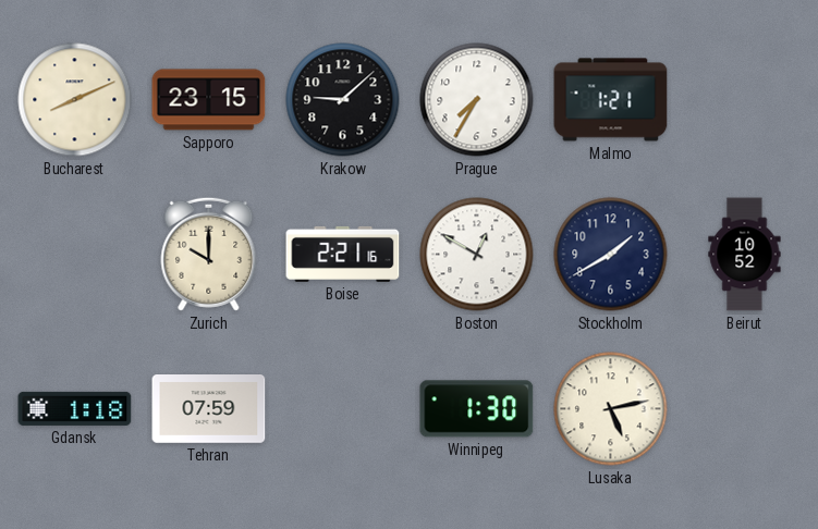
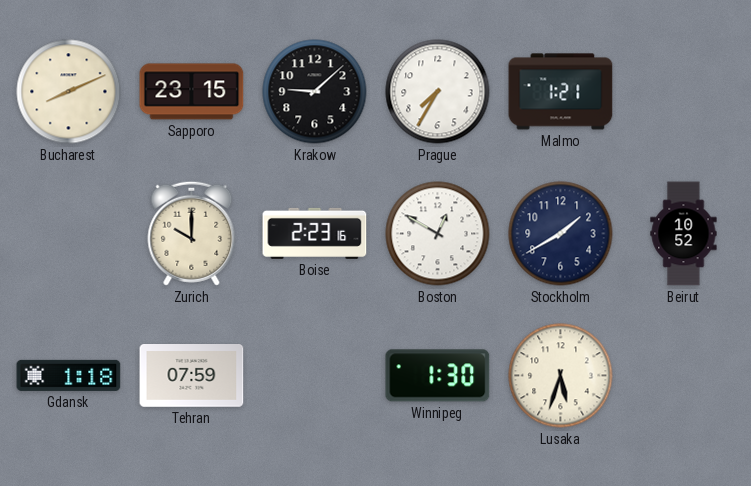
Boise: 2:21 -> 2:23
Lusaka: 5:13 -> 5:33
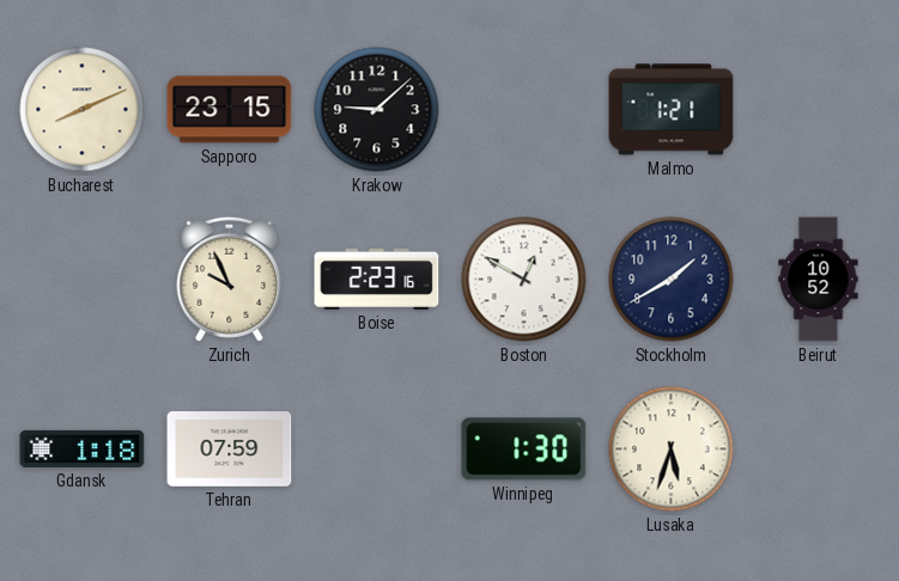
Prague: 7:35 -> none
Zurich: 10:00 -> 9:56
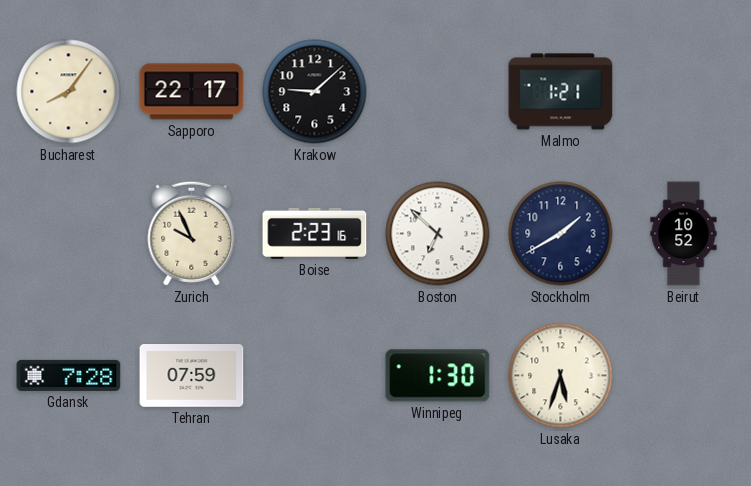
Bucharest: 8:11 -> 8:06
Sapporo: 23:15 -> 22:17
Boston: 12:50 -> 6:52
Gdansk: 1:18 -> 7:28
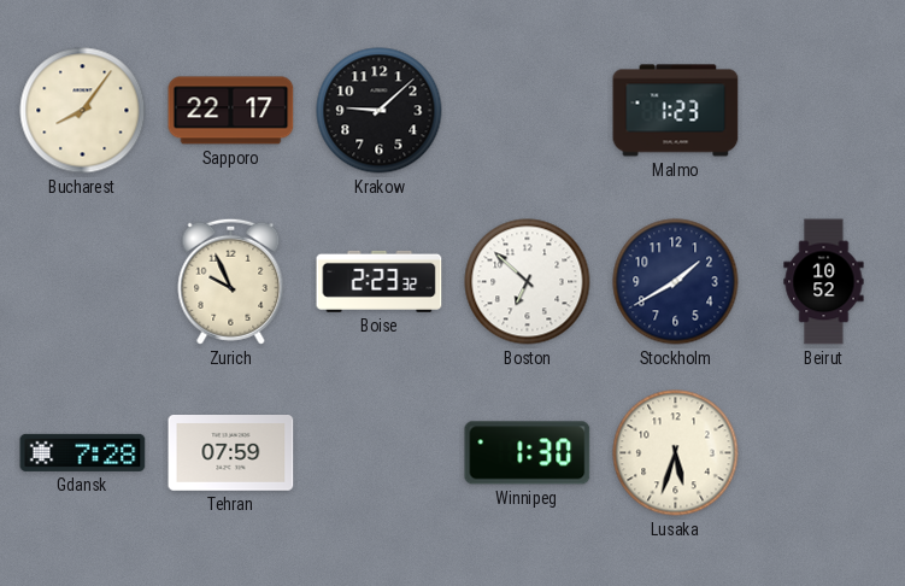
Malmo: 1:21 -> 1:23
Boise: 2:23:16 -> 2:23:32
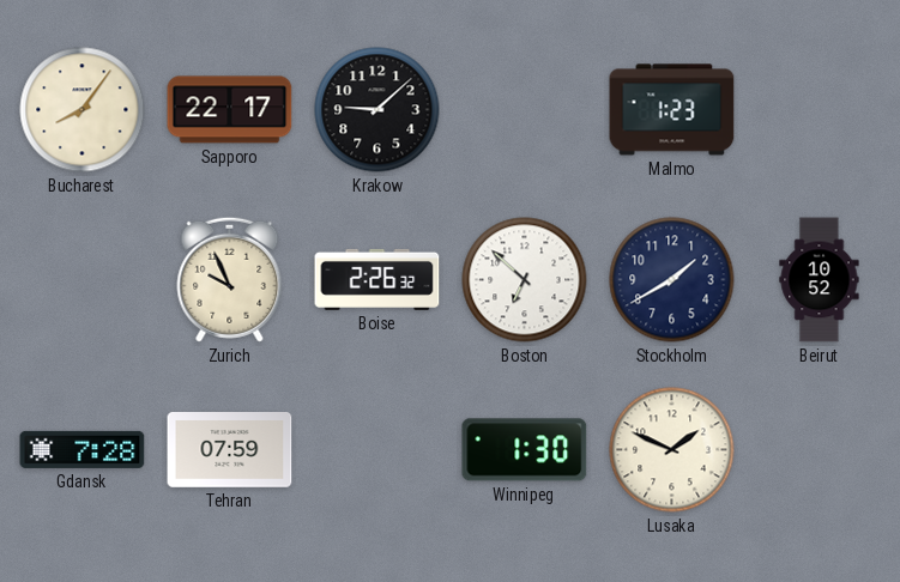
Boise: 2:23 -> 2:26
Lusaka: 5:33 -> 1:49
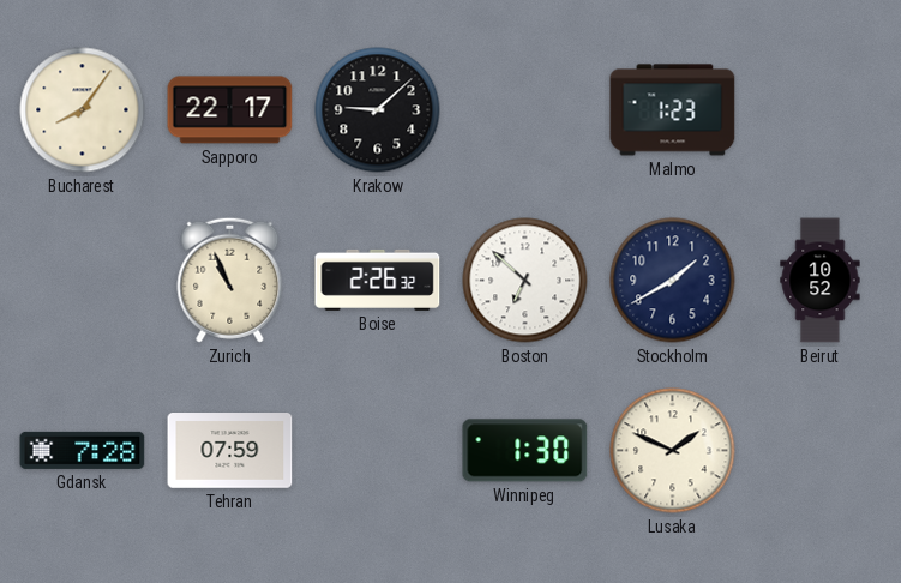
Zurich: 9:56 -> 10:56
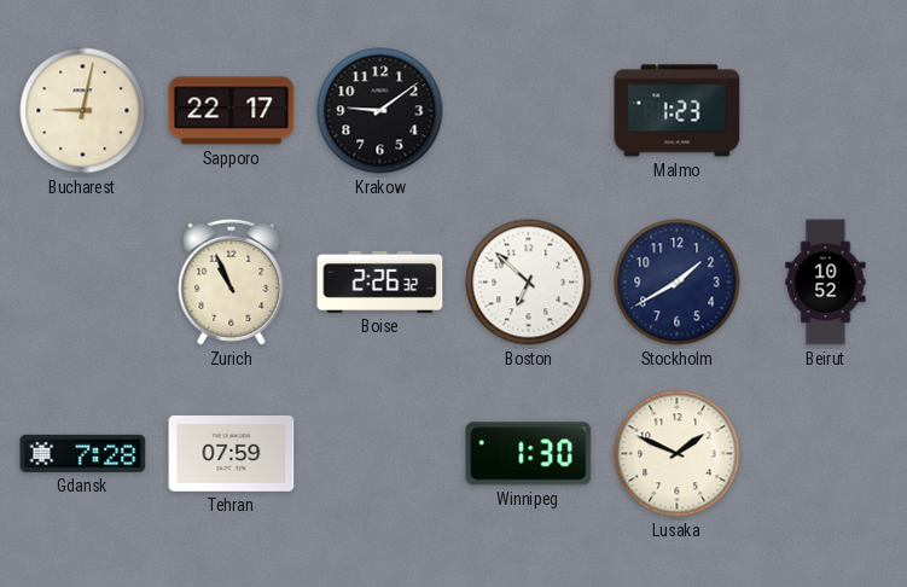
Bucharest: 8:06 -> 9:02
Krakow: 9:08 -> 9:09
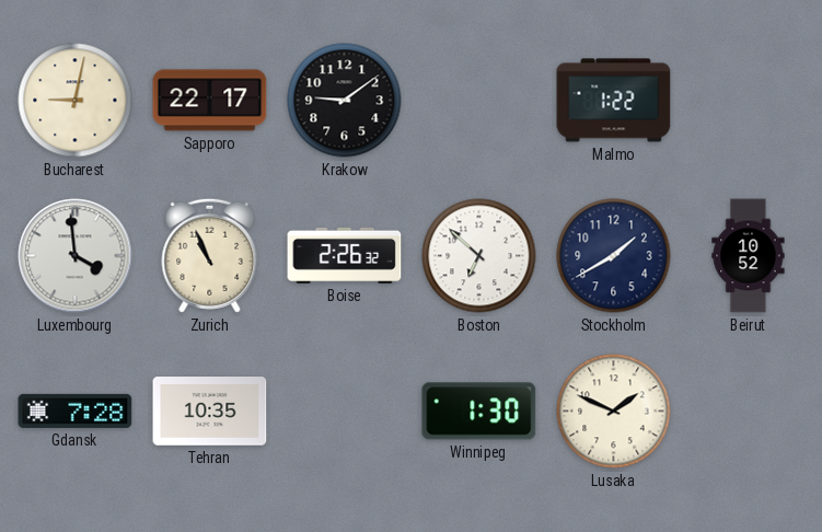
Malmo: 1:23 -> 1:22
Luxembourg: none -> 3:59
Tehran: 07:59 -> 10:35
